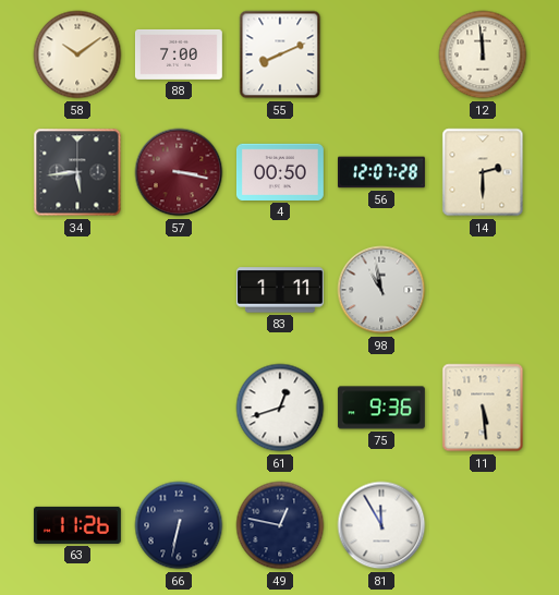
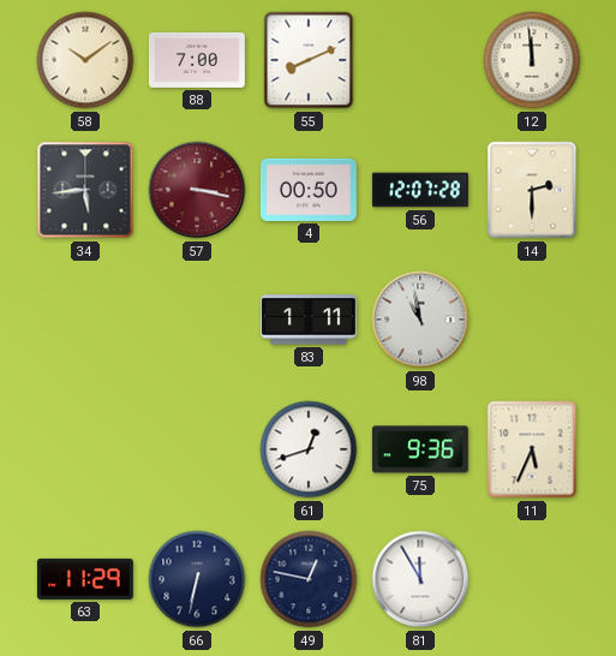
11: 5:29 -> 5:34
63: 11:26 -> 11:29
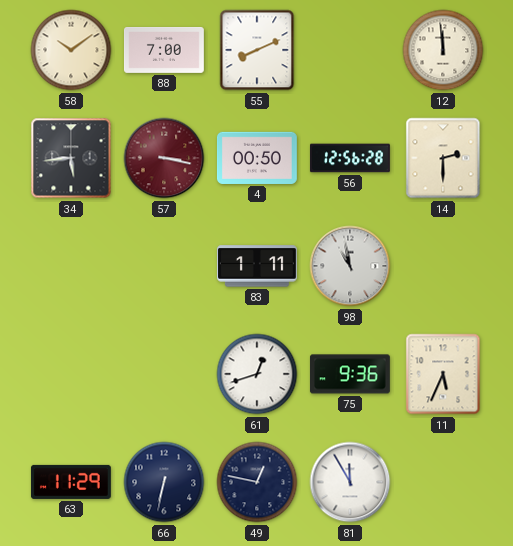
56: 12:07 -> 12:56
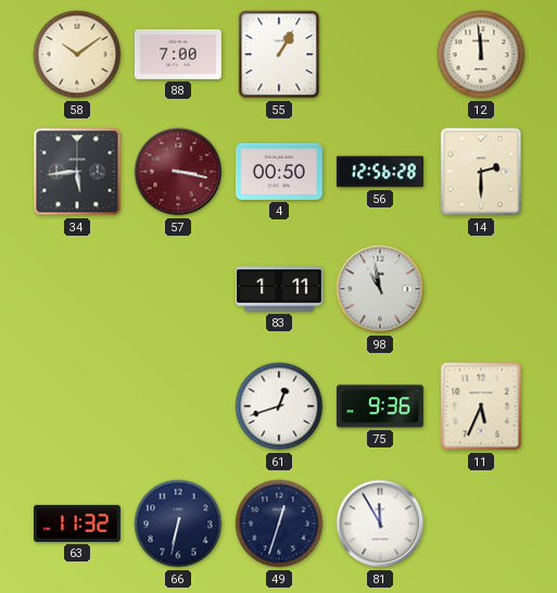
55: 8:11 -> 1:05
63: 11:29 -> 11:32
49: 12:47 -> 12:33
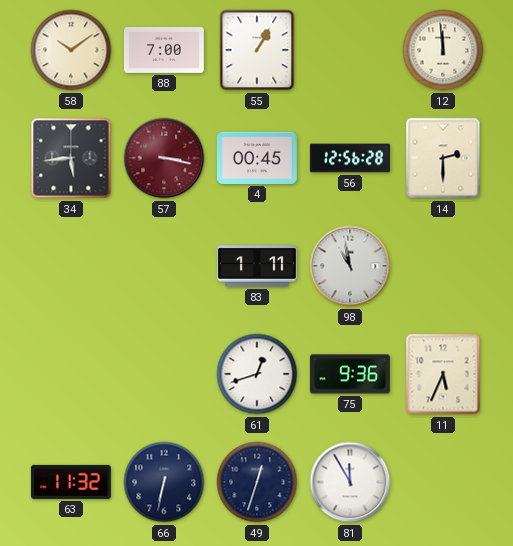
4: 00:50 -> 00:45
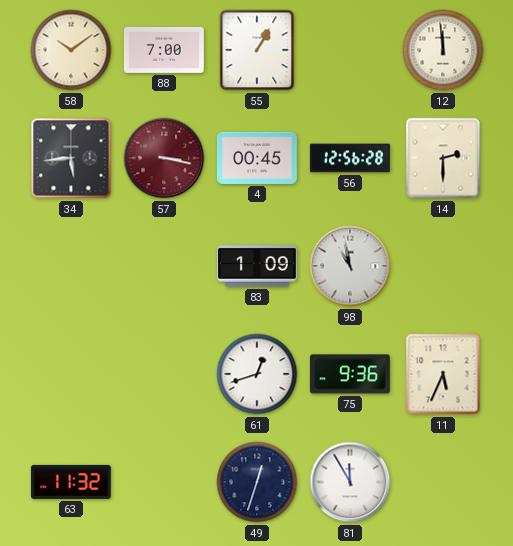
83: 1:11 -> 1:09
66: 6:32 -> none
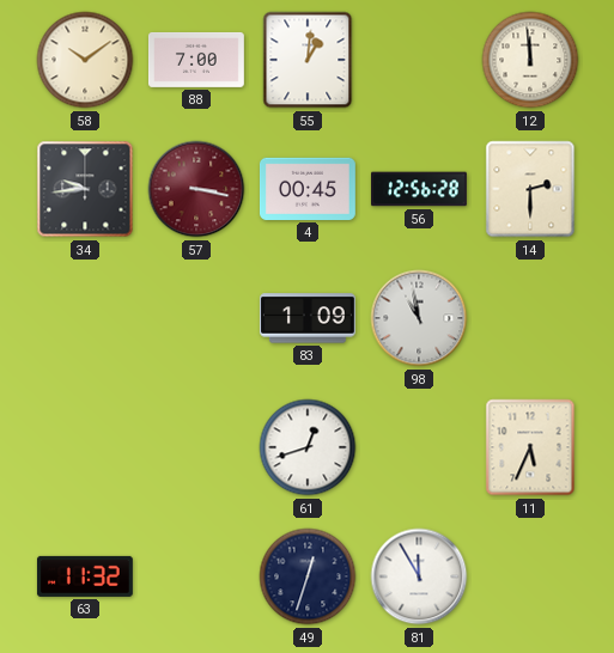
55: 1:05 -> 1:01
34: 5:44 -> 9:44
75: 9:36 -> none
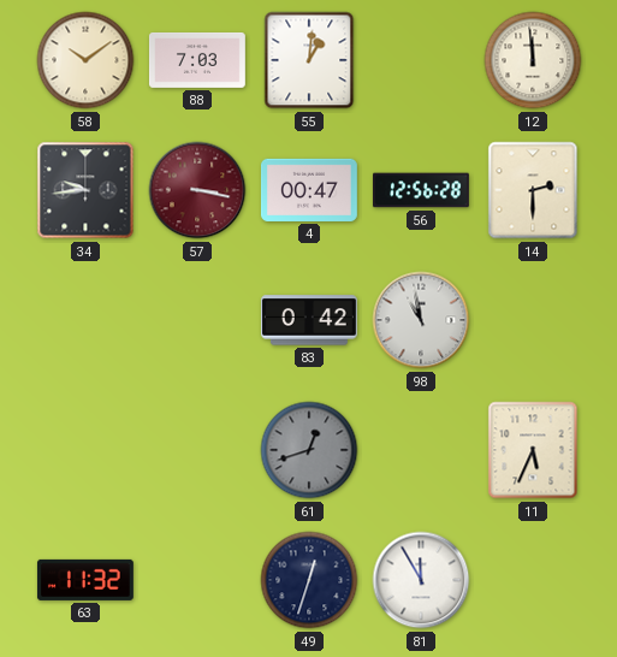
88: 7:00 -> 7:03
4: 00:45 -> 00:47
83: 1:09 -> 0:42
61 dial: white -> grey
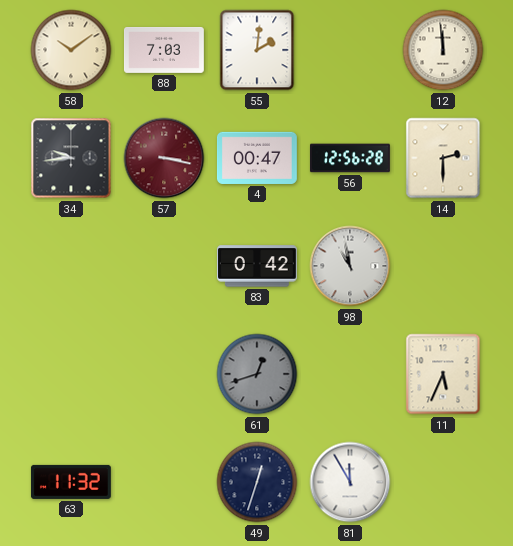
55: 1:01 -> 2:01
